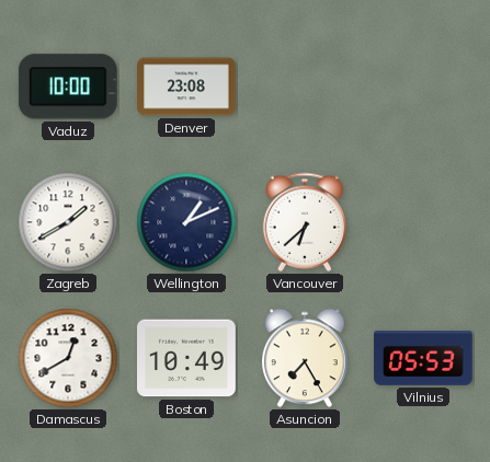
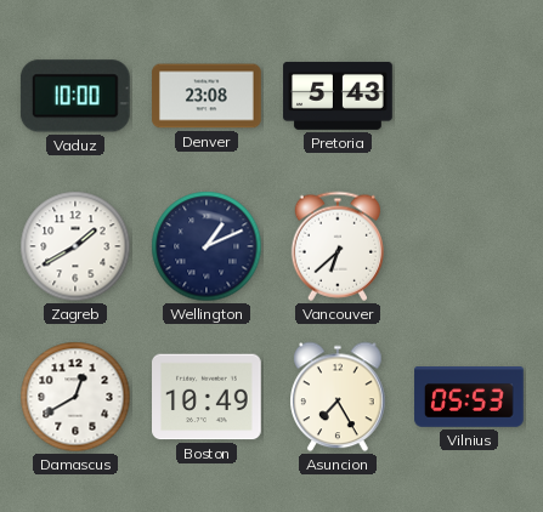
Pretoria: none -> 5:43
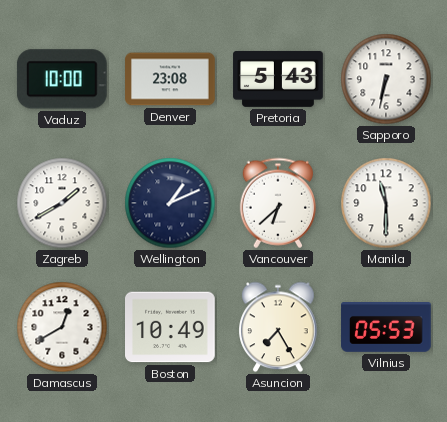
Sapporo: none -> 6:32
Manila: none -> 11:30
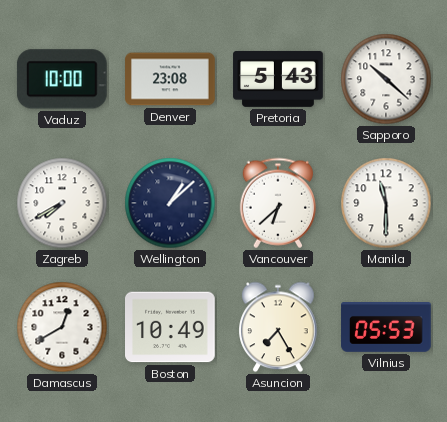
Sapporo: 6:32 -> 10:22
Zagreb: 1:40 -> 7:40
Wellington: 1:11 -> 1:08
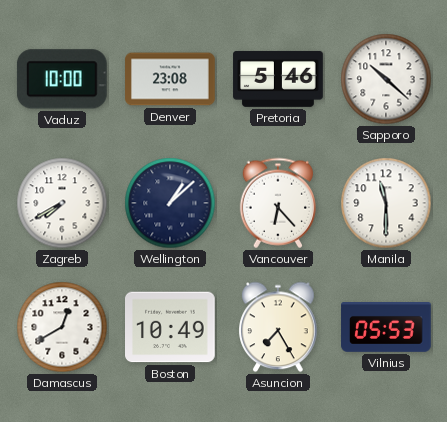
Pretoria: 5:43 -> 5:46
Vancouver: 6:38 -> 6:23
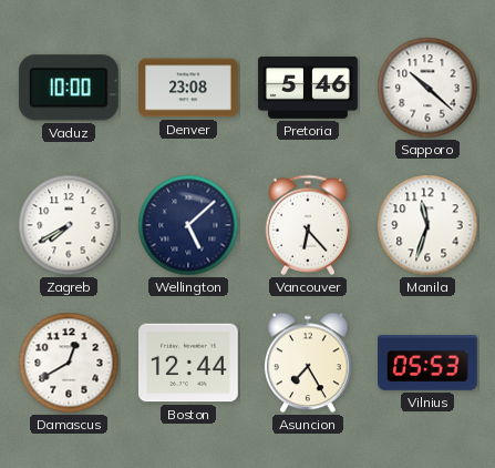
Wellington: 1:08 -> 5:08
Manila: 11:30 -> 11:33
Boston: 10:49 -> 12:44
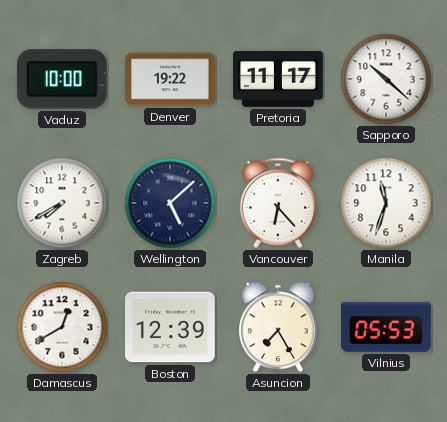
Denver: 23:08 -> 19:22
Pretoria: 5:46 -> 11:17
Boston: 12:44 -> 12:39
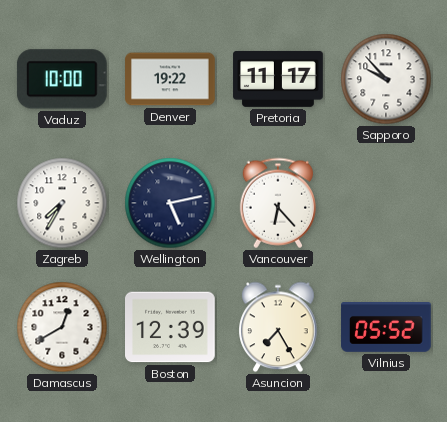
Sapporo: 10:22 -> 9:53
Zagreb: 7:40 -> 7:35
Wellington: 5:08 -> 5:13
Manila: 11:33 -> none
Vilnius: 05:53 -> 05:52
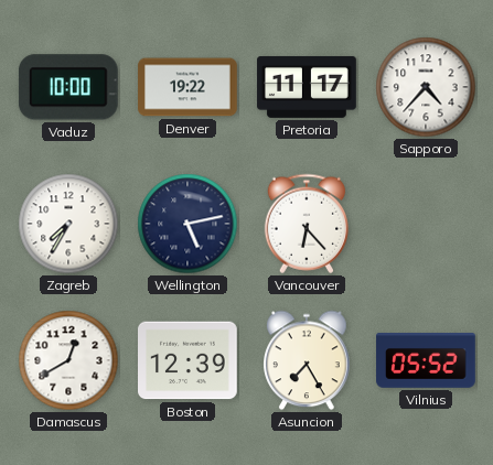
Sapporo: 9:53 -> 4:37
